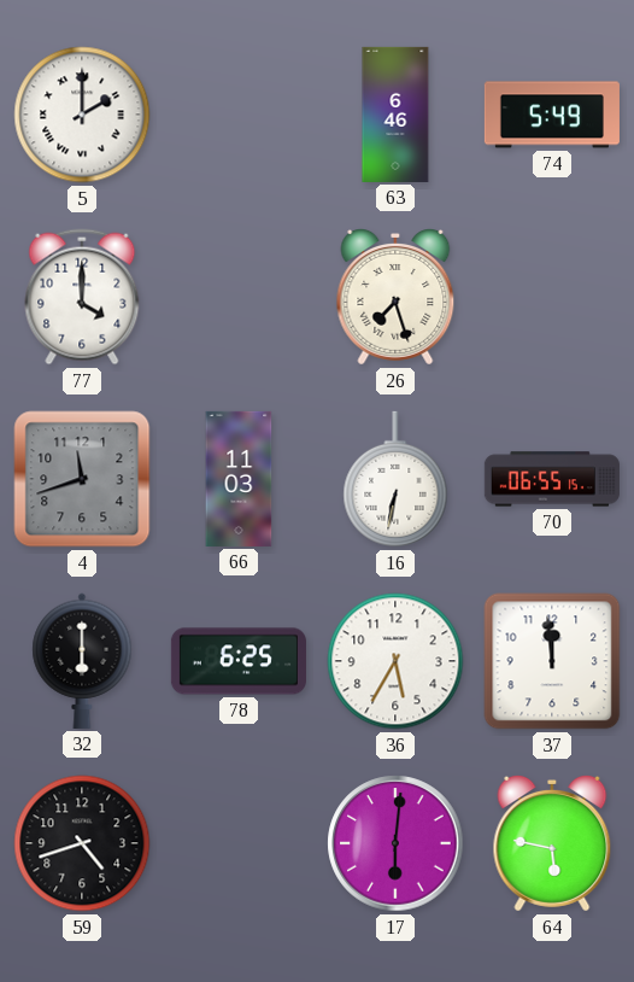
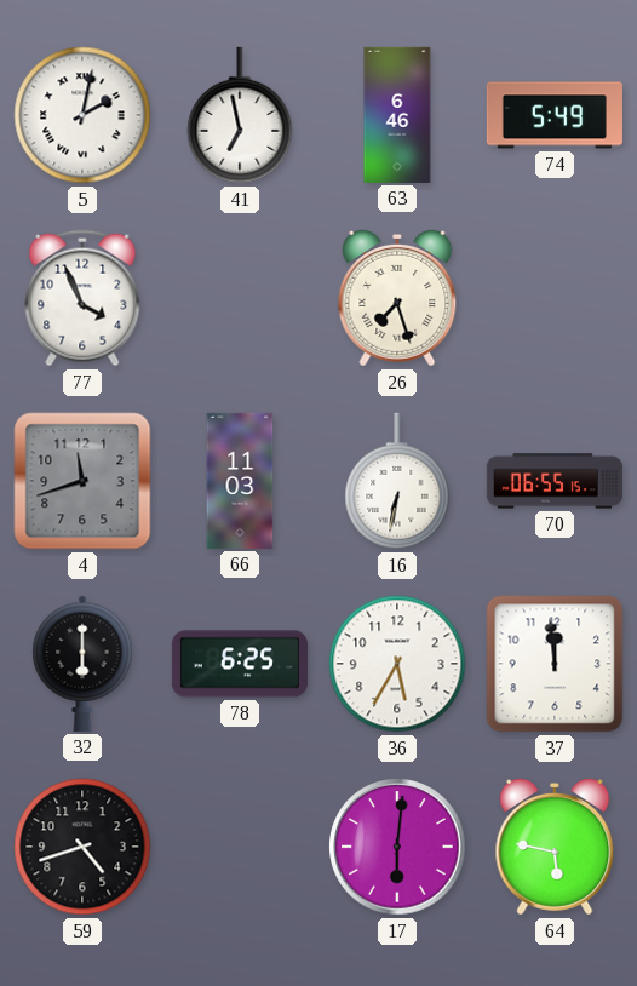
5: 2:00 -> 2:02
41: none -> 6:58
77: 4:00 -> 3:56
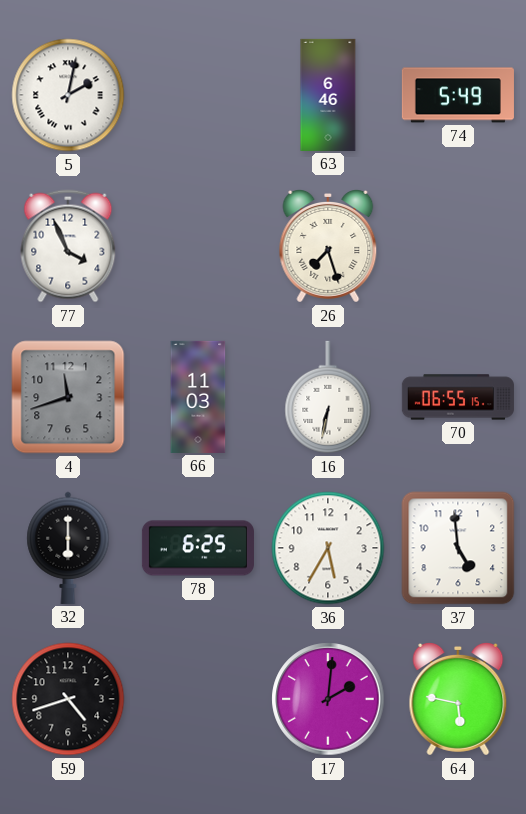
41: 6:58 -> none
37: 11:59 -> 4:59
17: 6:01 -> 2:01
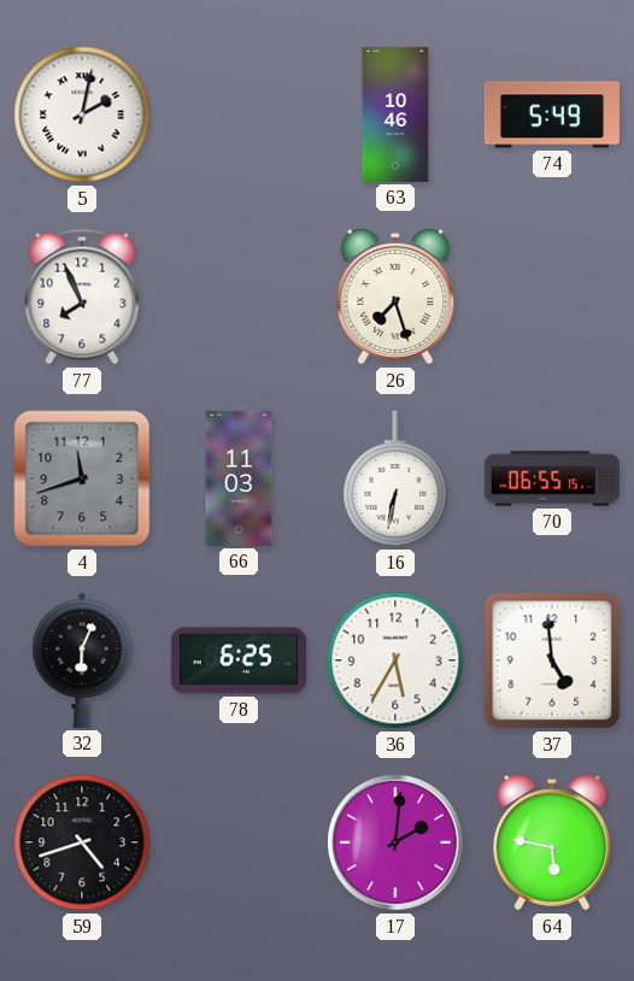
63: 6:46 -> 10:46
77: 3:56 -> 7:56
32: 6:00 -> 6:04
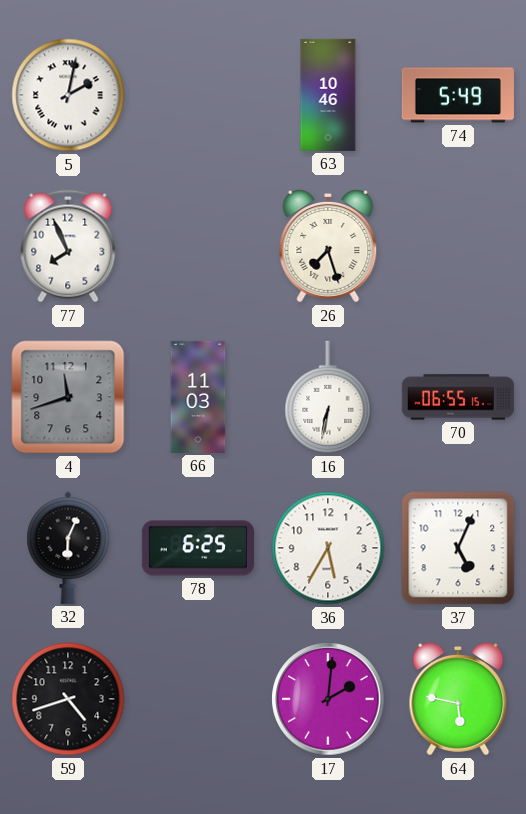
37: 4:59 -> 5:04
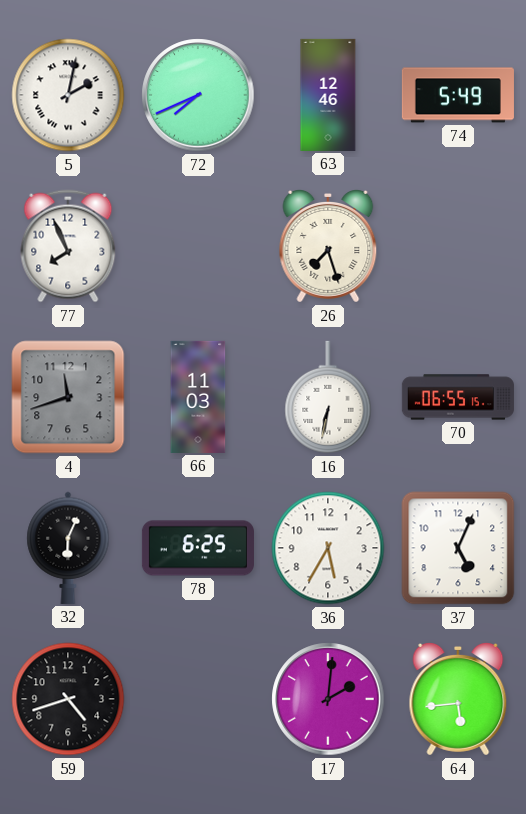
72: none -> 7:41
63: 10:46 -> 12:46
64: 5:47 -> 5:44
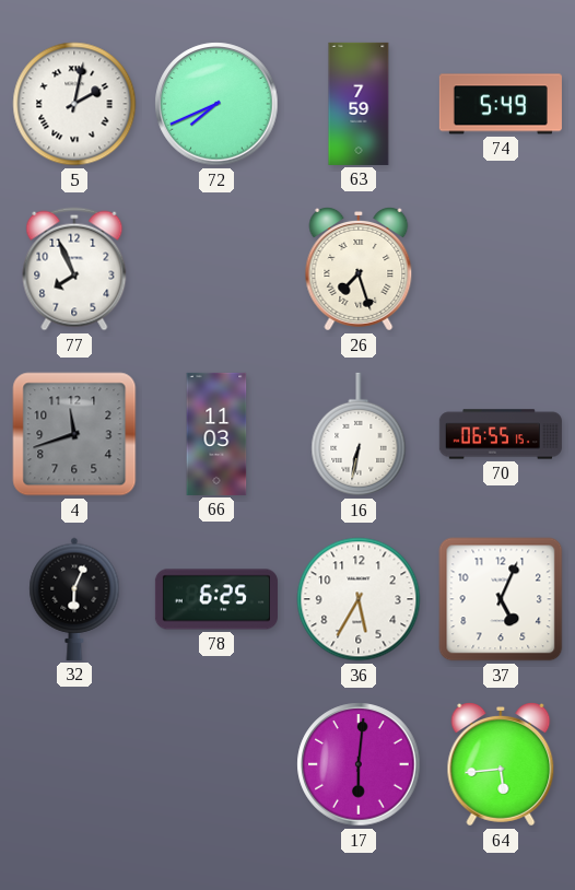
63: 12:46 -> 7:59
59: 4:42 -> none
17: 2:01 -> 6:01
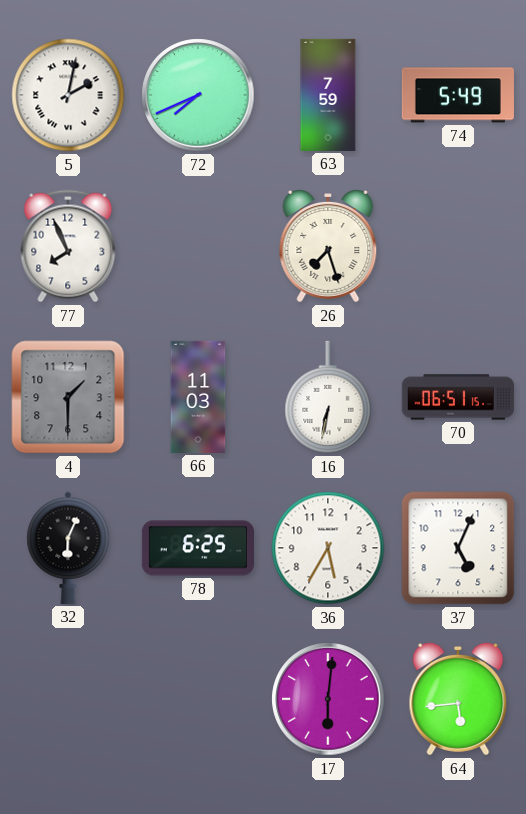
4: 11:42 -> 1:30
70: 06:55 -> 06:51
